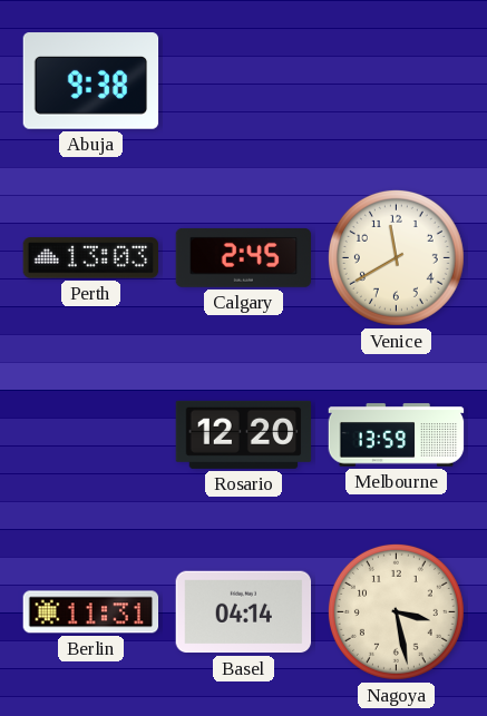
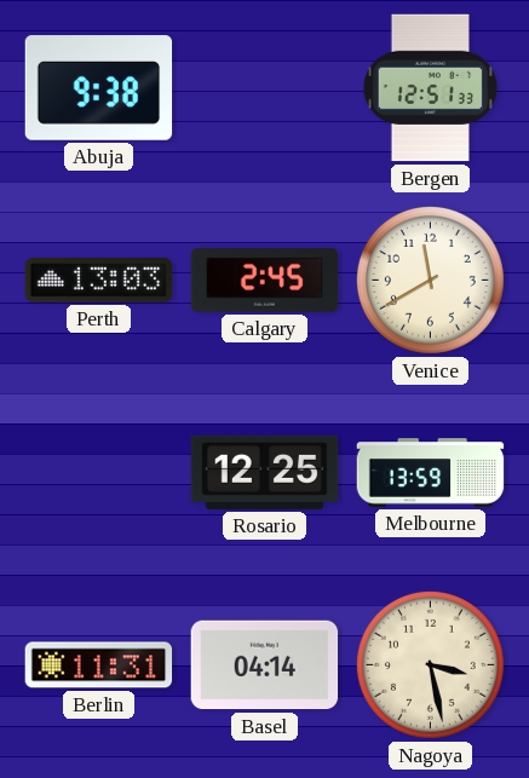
Bergen: none -> 12:51
Rosario: 12:20 -> 12:25
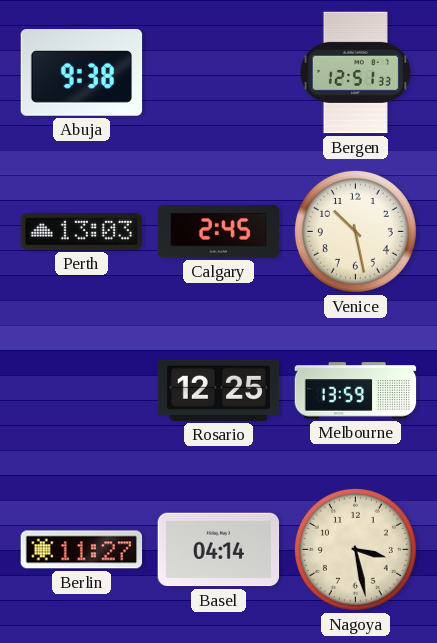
Venice: 11:40 -> 10:28
Berlin: 11:31 -> 11:27
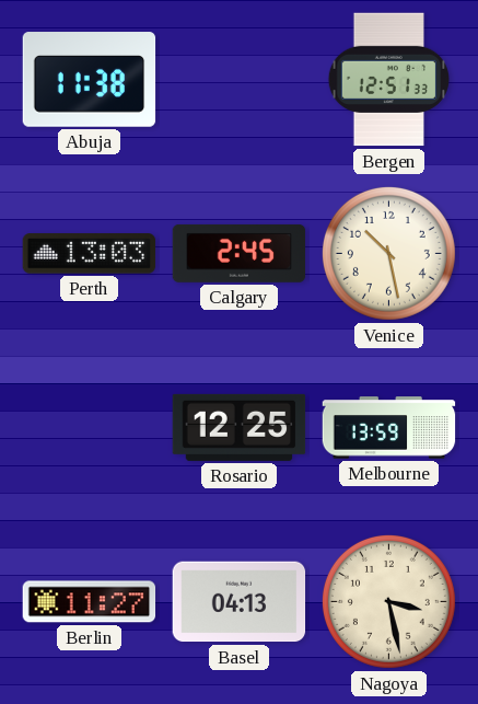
Abuja: 9:38 -> 11:38
Basel: 04:14 -> 04:13
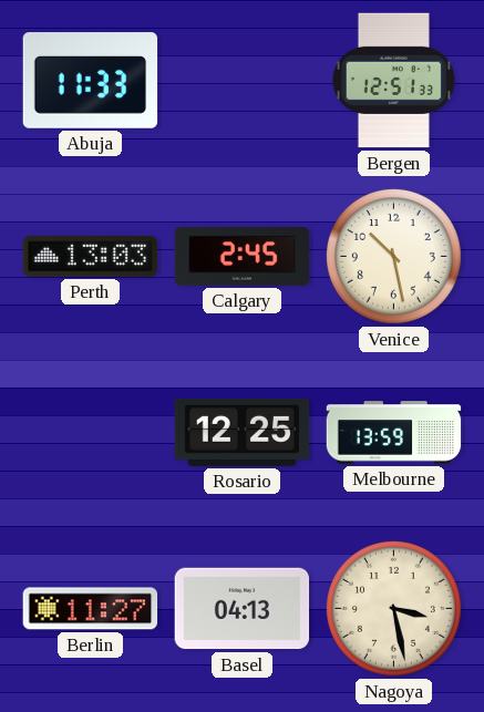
Abuja: 11:38 -> 11:33
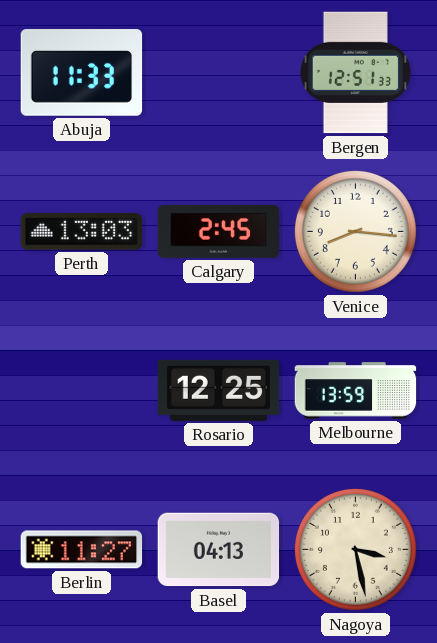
Venice: 10:28 -> 8:16
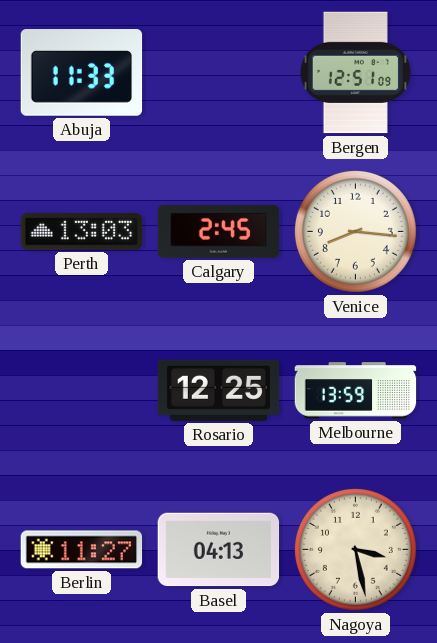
Bergen: 12:51:33 -> 12:51:09
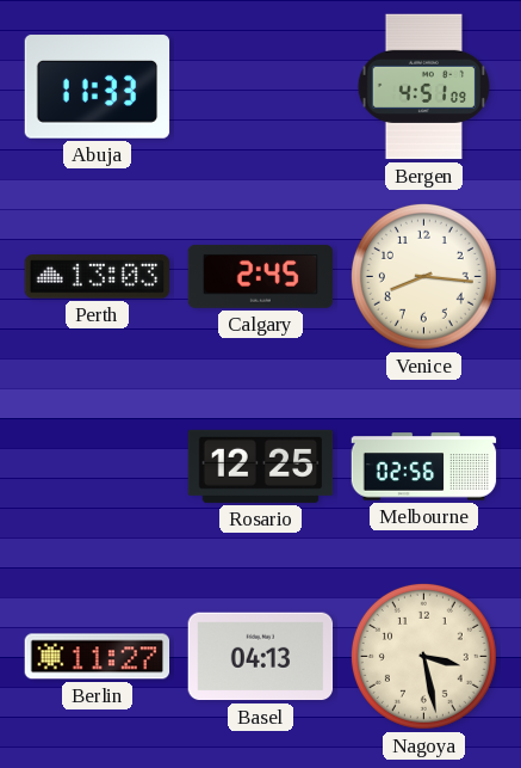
Bergen: 12:51 -> 4:51
Melbourne: 13:59 -> 02:56
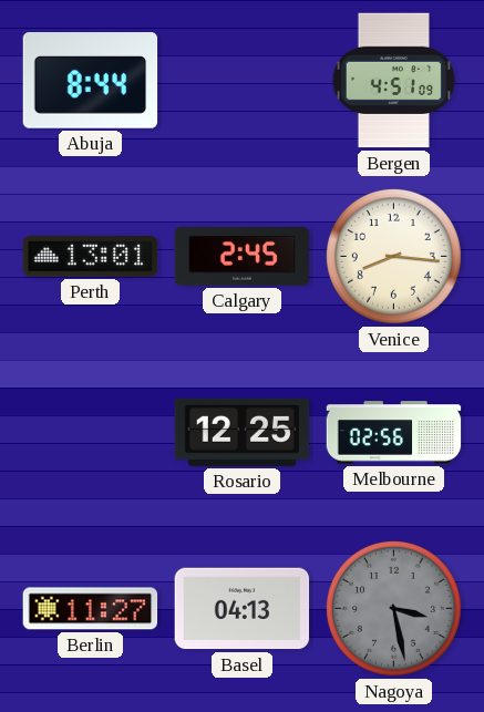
Abuja: 11:33 -> 8:44
Perth: 13:03 -> 13:01
Nagoya dial: cream -> grey
